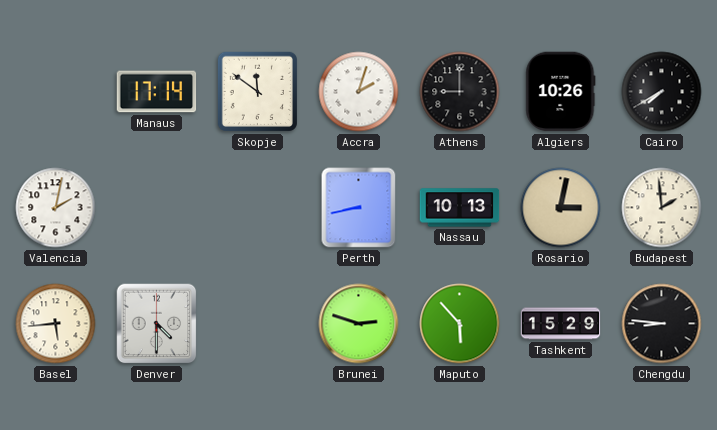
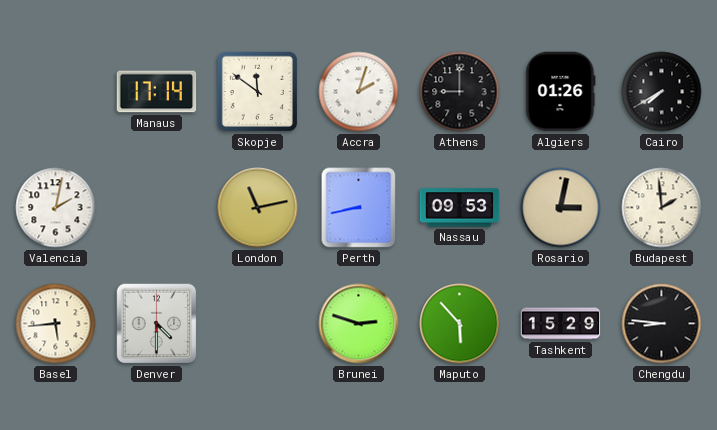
Algiers: 10:26 -> 01:26
London: none -> 11:13
Nassau: 10:13 -> 09:53
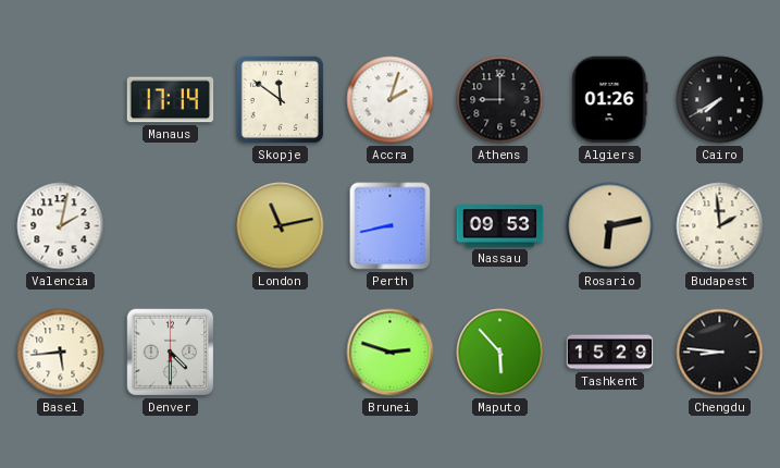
Rosario: 3:02 -> 6:13
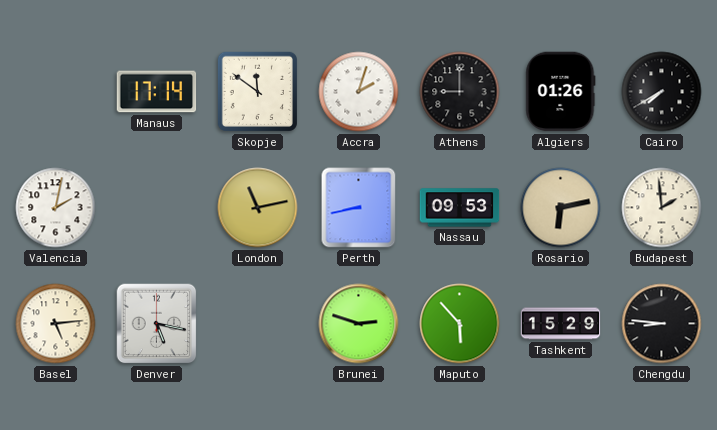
Basel: 5:44 -> 5:14
Denver: 4:30 -> 5:17
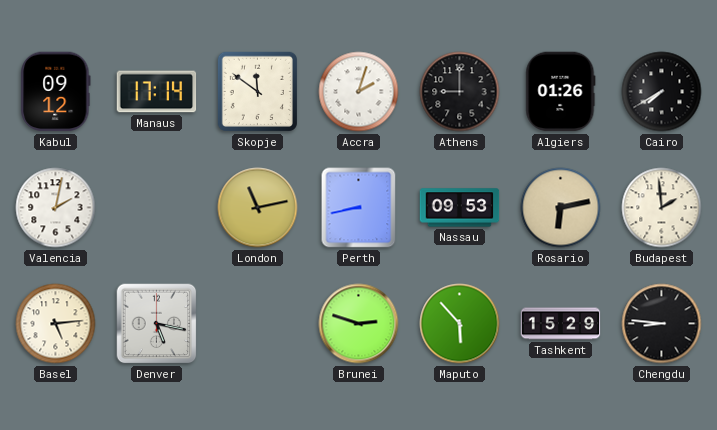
Kabul: none -> 09:12
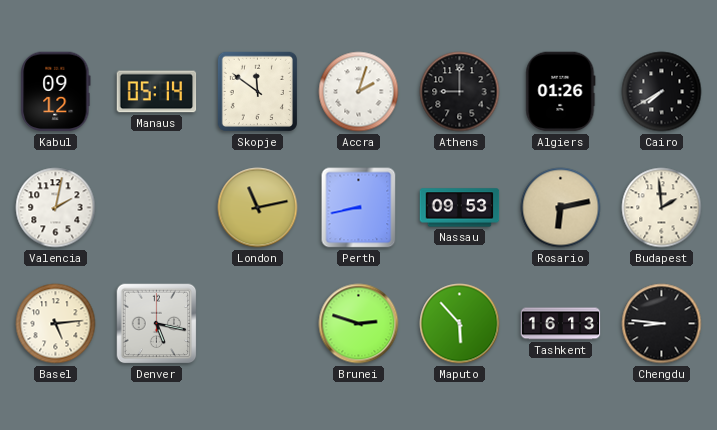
Manaus: 17:14 -> 05:14
Tashkent: 15:29 -> 16:13
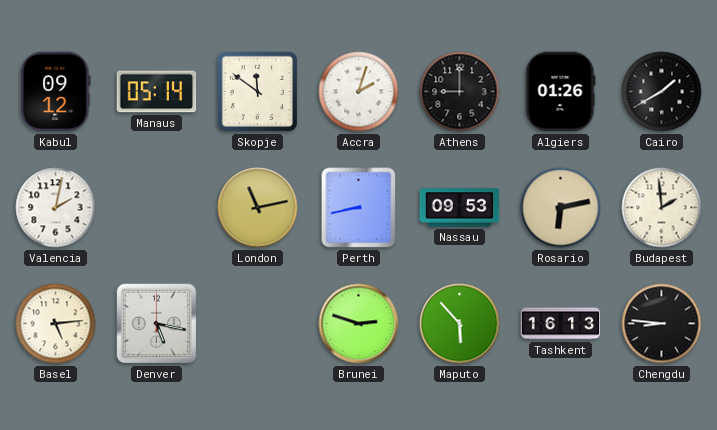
Cairo: 7:40 -> 1:40
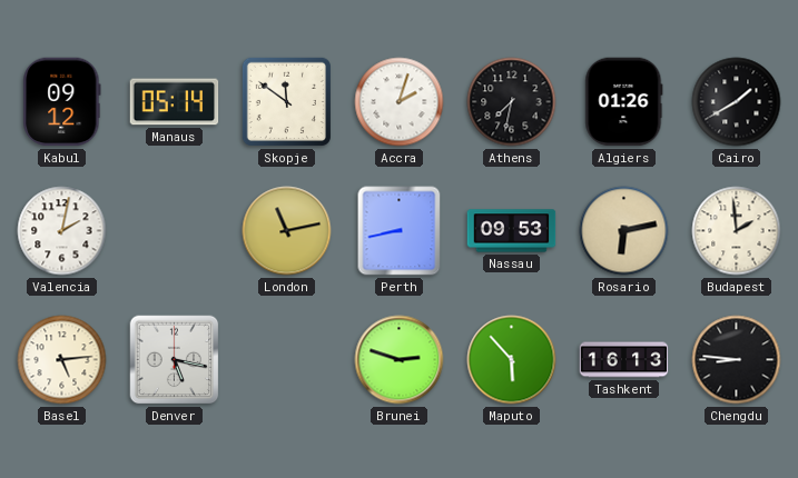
Athens: 9:00 -> 7:32
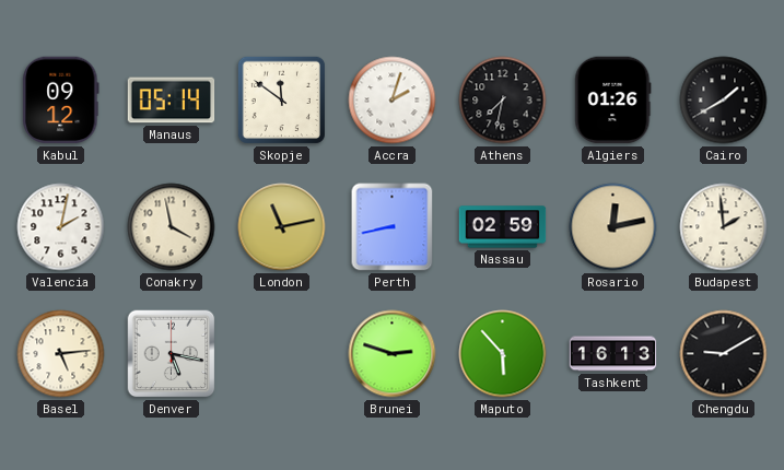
Conakry: none -> 3:58
Nassau: 09:53 -> 02:59
Rosario: 6:13 -> 12:13
Chengdu: 8:46 -> 9:10
